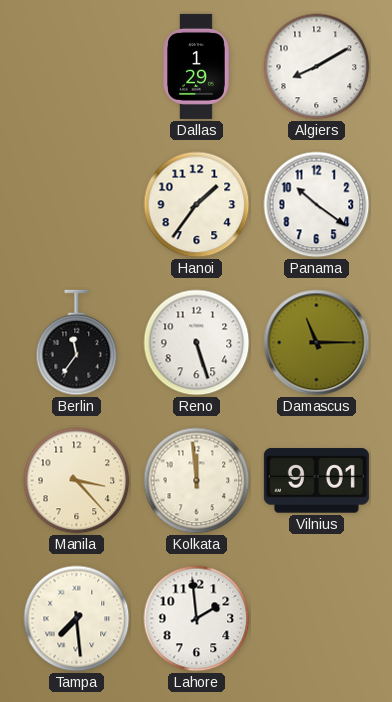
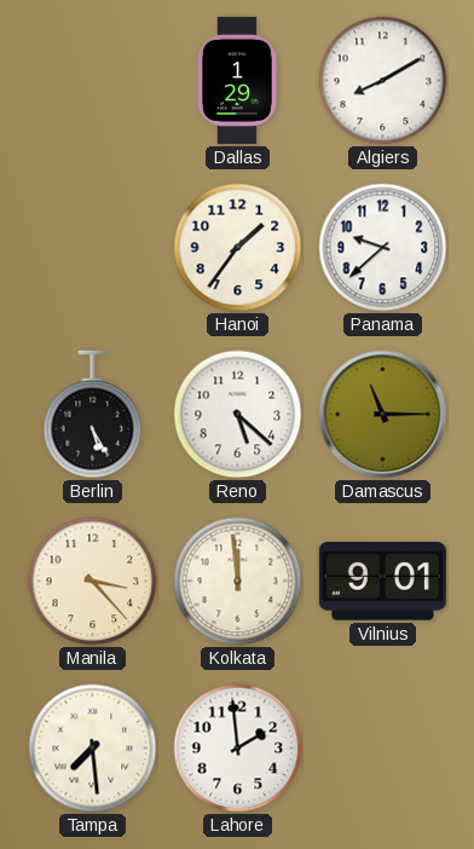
Panama: 10:21 -> 9:38
Berlin: 11:36 -> 5:25
Reno: 5:27 -> 5:22
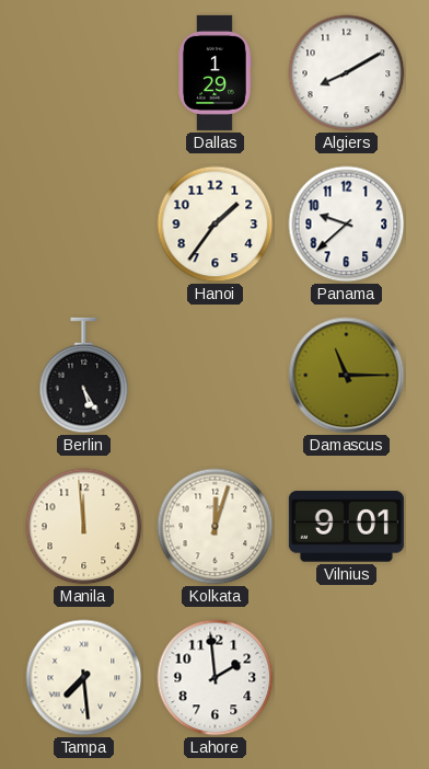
Reno: 5:22 -> none
Manila: 3:23 -> 11:59
Kolkata: 11:59 -> 12:03
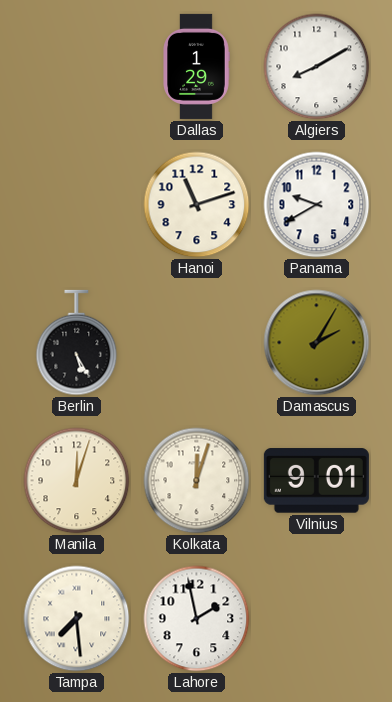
Hanoi: 1:36 -> 11:12
Panama: 9:38 -> 9:40
Damascus: 11:15 -> 2:05
Manila: 11:59 -> 12:03
Lahore: 1:59 -> 1:58
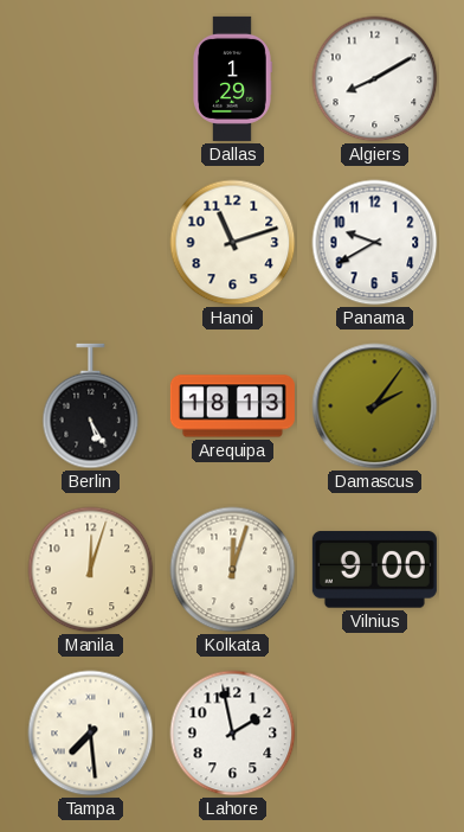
Arequipa: none -> 18:13
Damascus: 2:05 -> 2:06
Vilnius: 9:01 -> 9:00
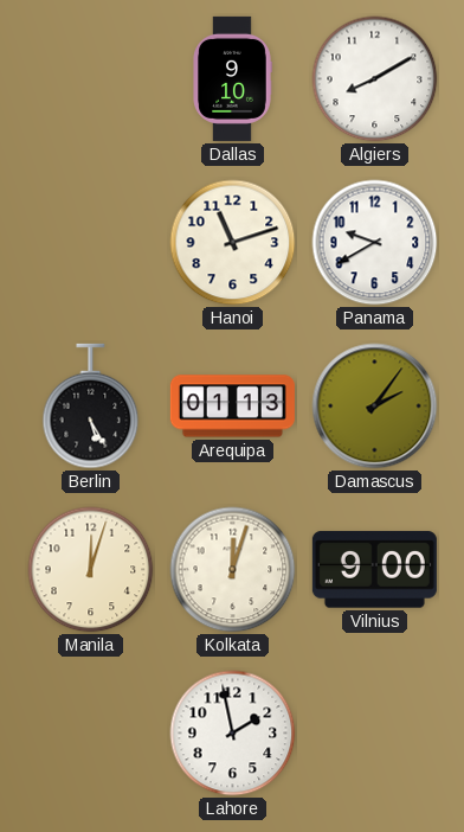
Dallas: 1:29 -> 9:10
Arequipa: 18:13 -> 01:13
Tampa: 7:29 -> none
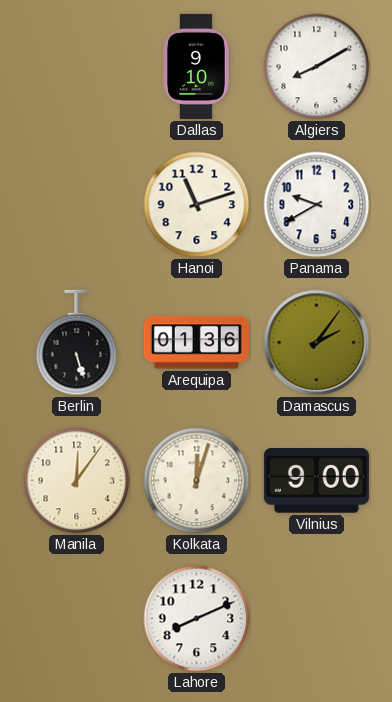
Berlin: 5:25 -> 5:27
Arequipa: 01:13 -> 01:36
Manila: 12:03 -> 12:06
Lahore: 1:58 -> 8:11
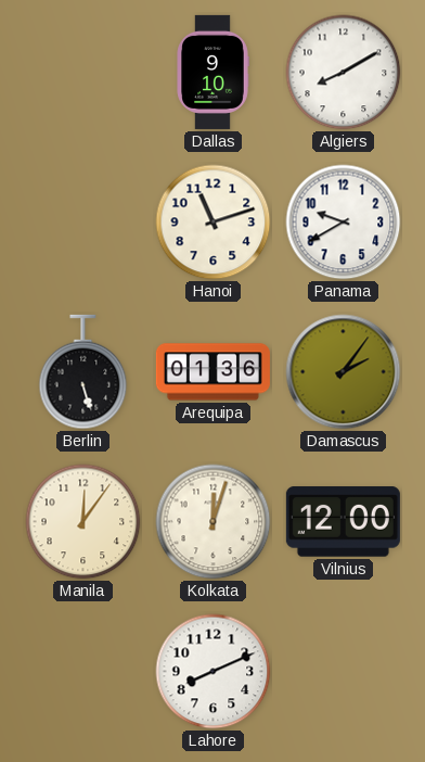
Vilnius: 9:00 -> 12:00
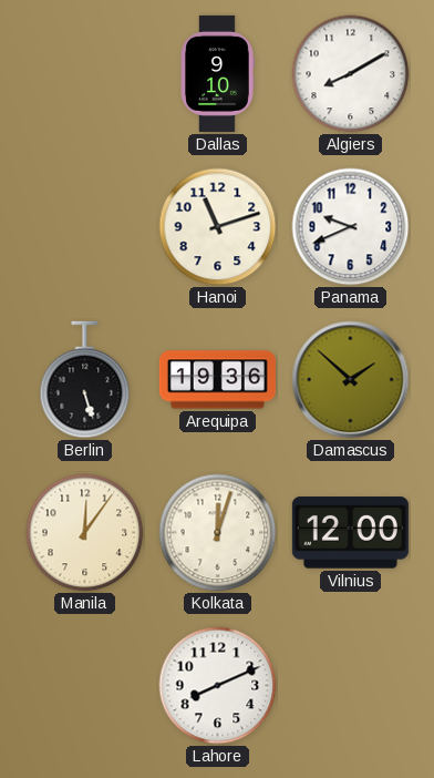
Panama: 9:40 -> 9:41
Arequipa: 01:36 -> 19:36
Damascus: 2:06 -> 1:52
